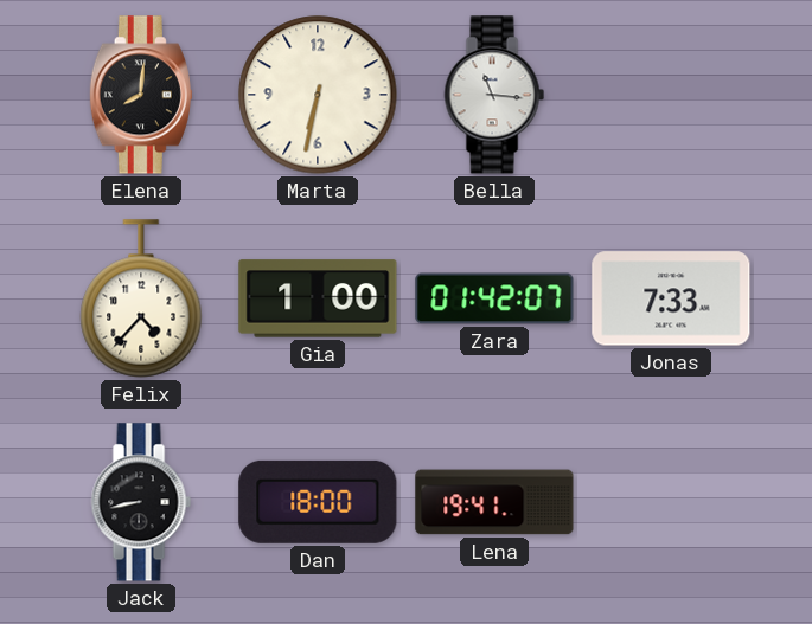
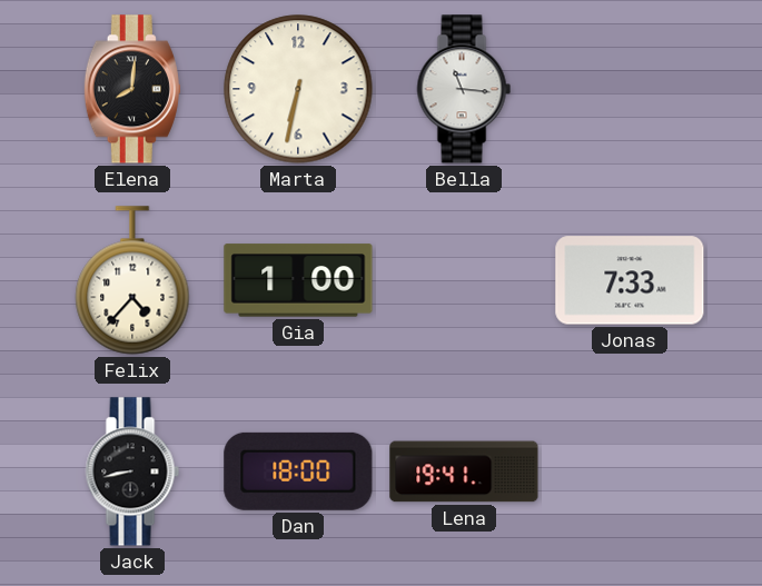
Zara: 01:42 -> none
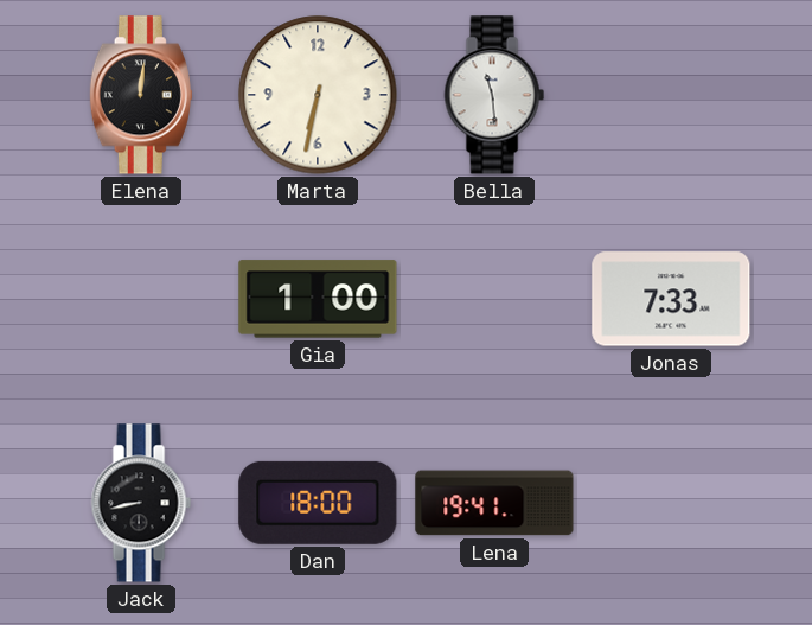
Elena: 8:01 -> 12:01
Bella: 11:16 -> 11:29
Felix: 4:37 -> none
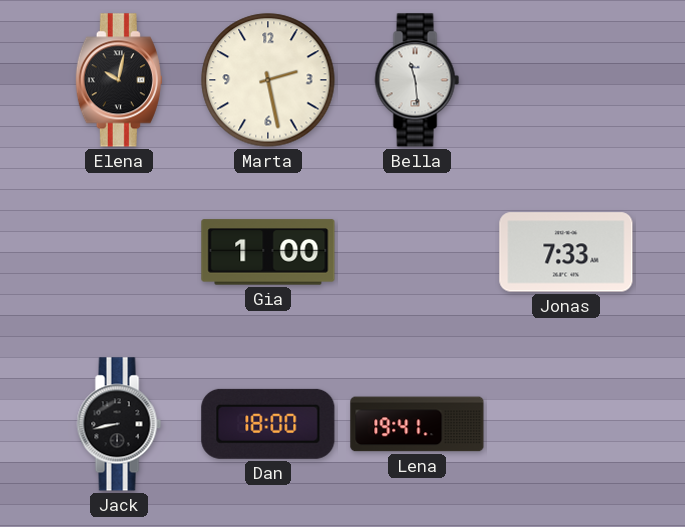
Elena: 12:01 -> 10:02
Marta: 6:32 -> 2:28
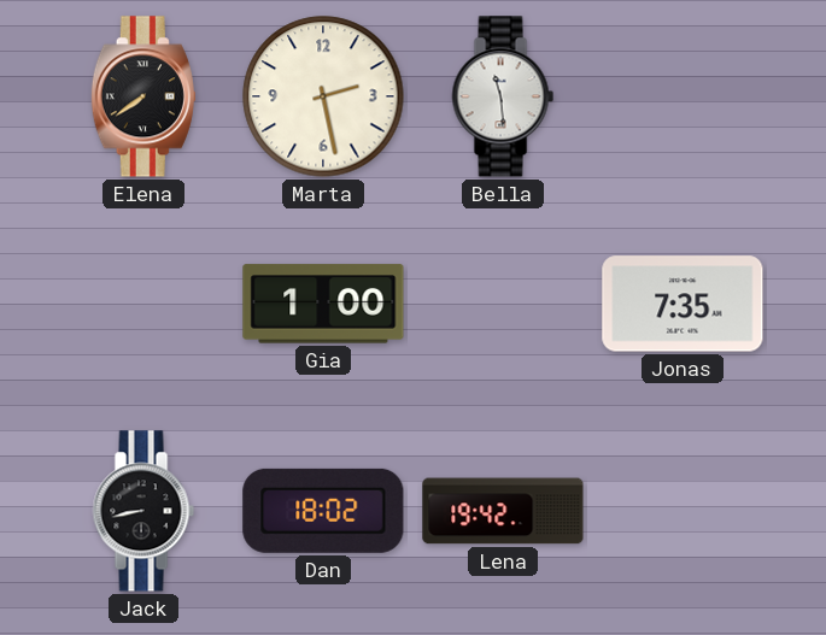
Elena: 10:02 -> 7:39
Jonas: 7:33 -> 7:35
Dan: 18:00 -> 18:02
Lena: 19:41 -> 19:42
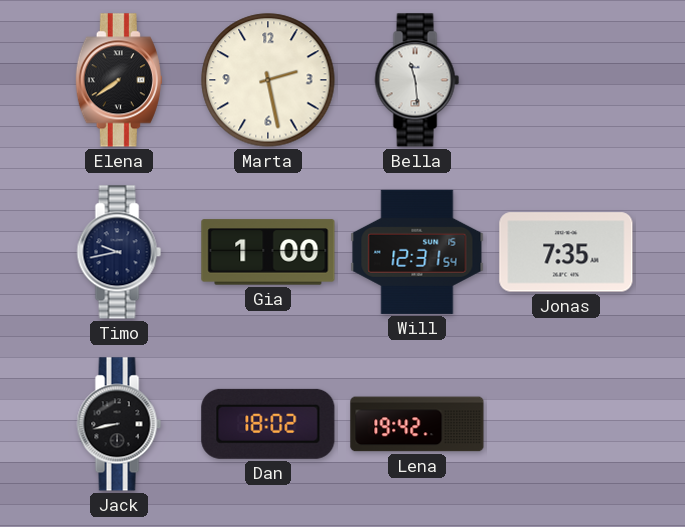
Timo: none -> 9:43
Will: none -> 12:31
